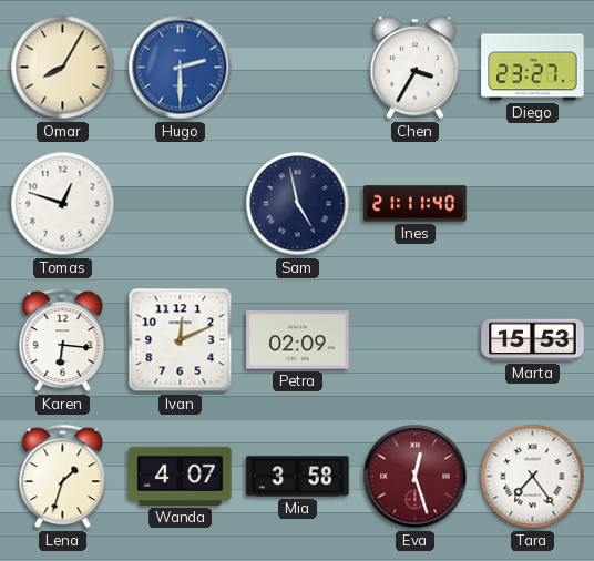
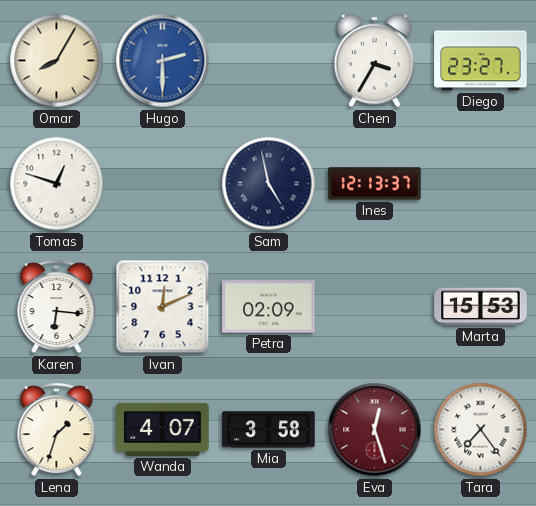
Ines: 21:11 -> 12:13
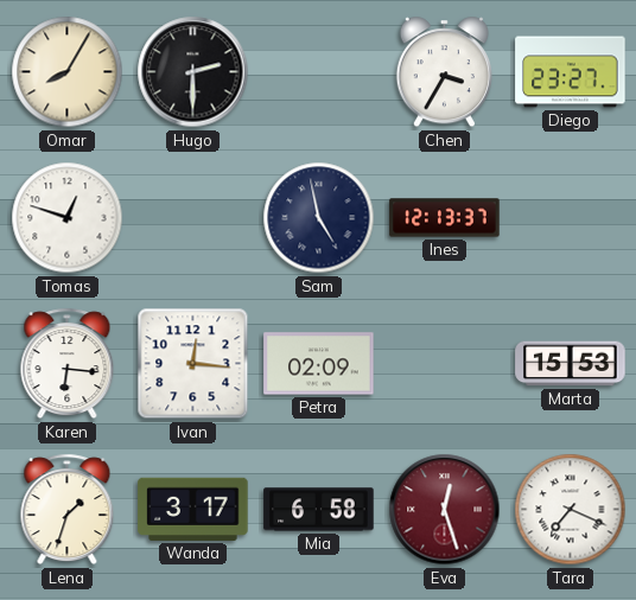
Hugo dial: blue -> black
Ivan: 12:11 -> 12:16
Wanda: 4:07 -> 3:17
Mia: 3:58 -> 6:58
Tara: 7:24 -> 7:19
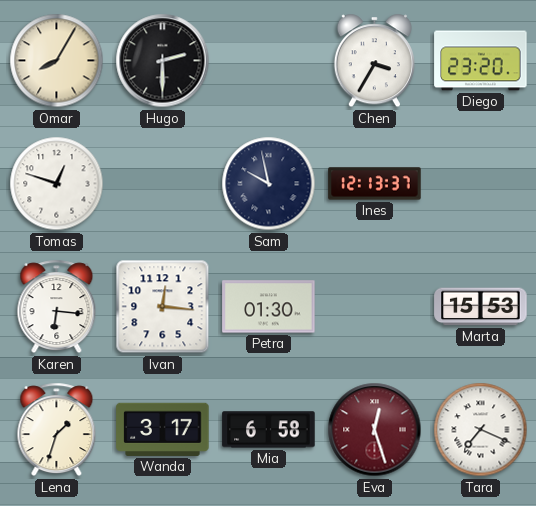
Diego: 23:27 -> 23:20
Sam: 4:58 -> 9:58
Petra: 02:09 -> 01:30
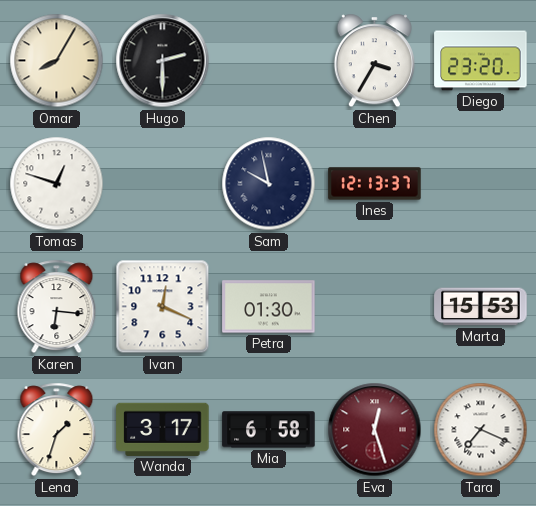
Ivan: 12:16 -> 12:19
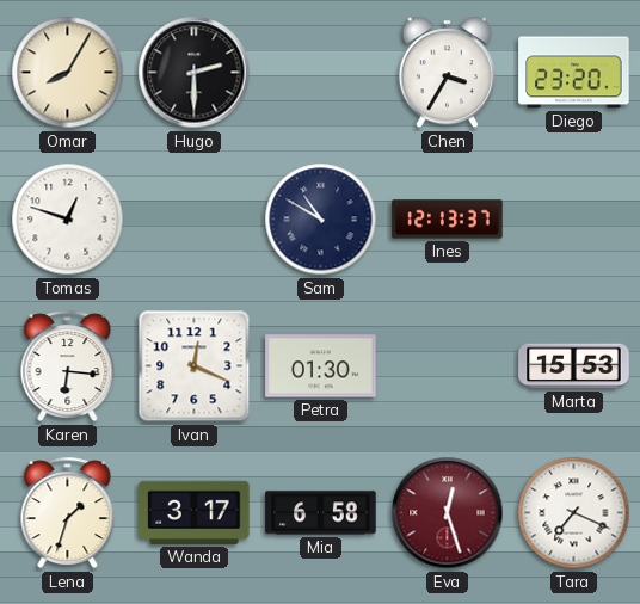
Sam: 9:58 -> 10:50
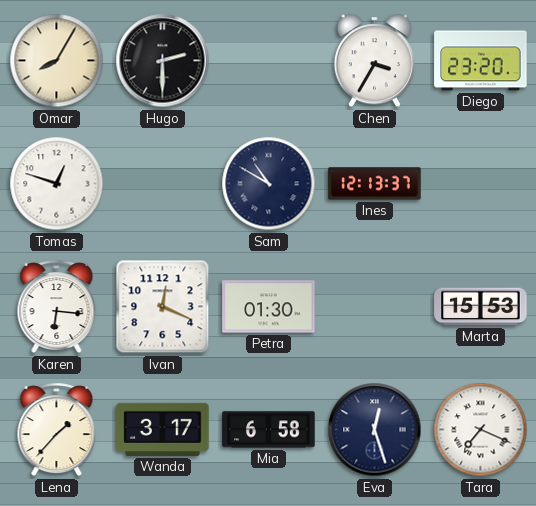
Lena: 1:33 -> 1:37
Eva dial: burgundy -> navy
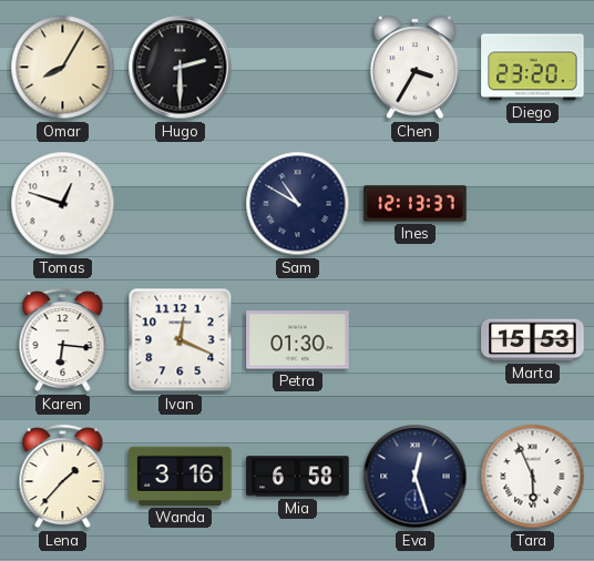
Wanda: 3:17 -> 3:16
Tara: 7:19 -> 5:56
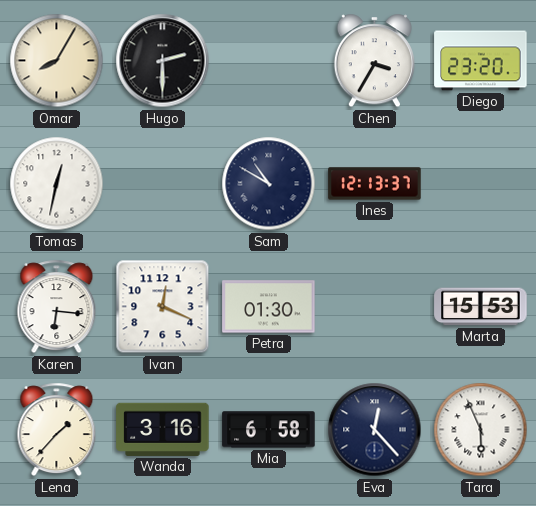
Tomas: 12:48 -> 12:32
Eva: 12:27 -> 12:23
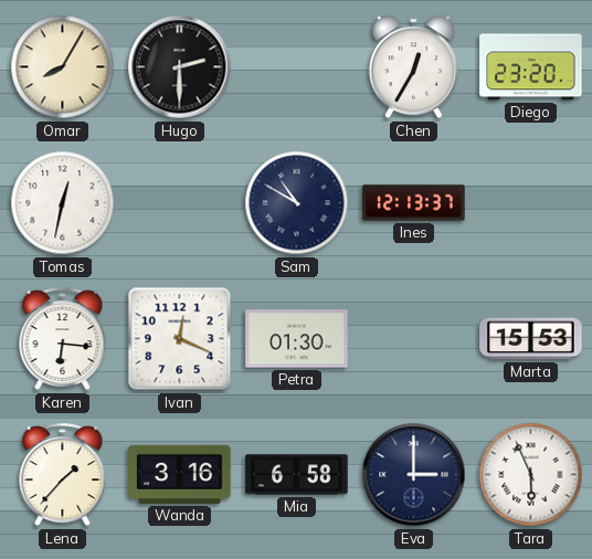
Chen: 3:35 -> 12:35
Eva: 12:23 -> 3:00
